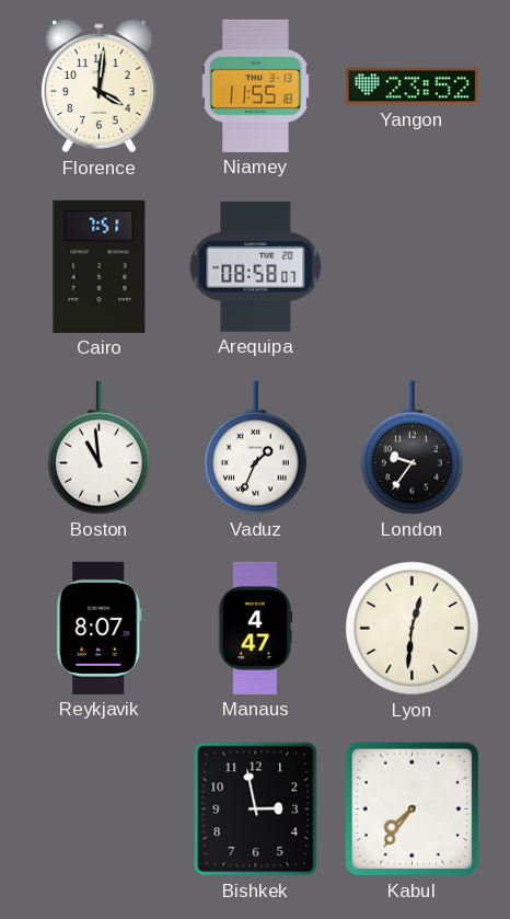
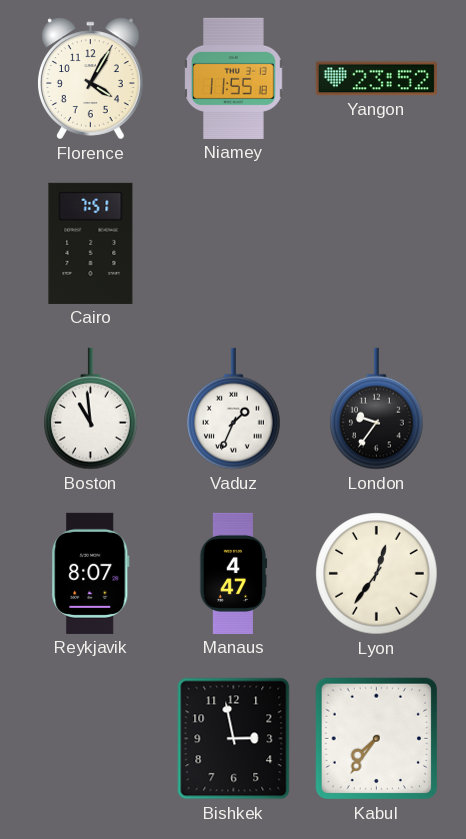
Florence: 4:01 -> 4:05
Arequipa: 08:58 -> none
Lyon: 12:31 -> 12:36
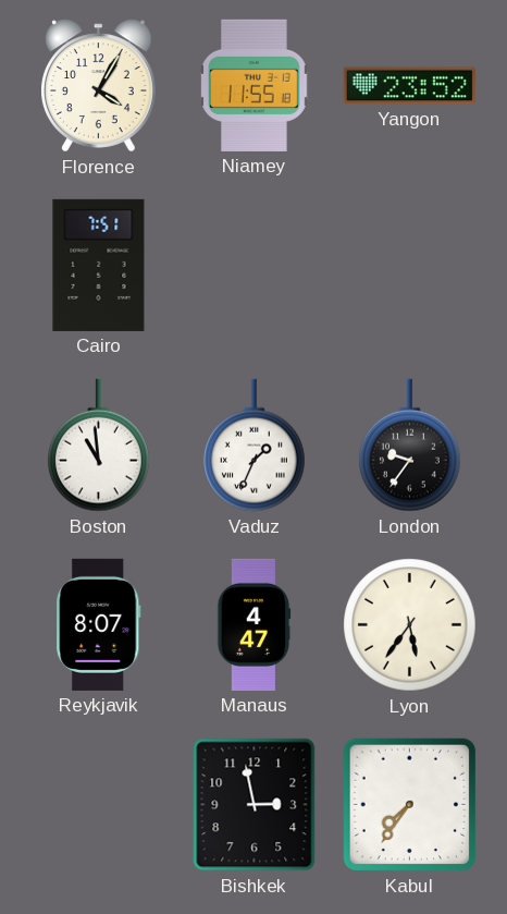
Lyon: 12:36 -> 5:36
